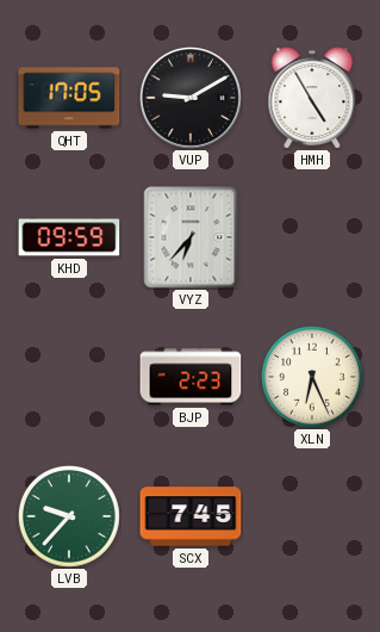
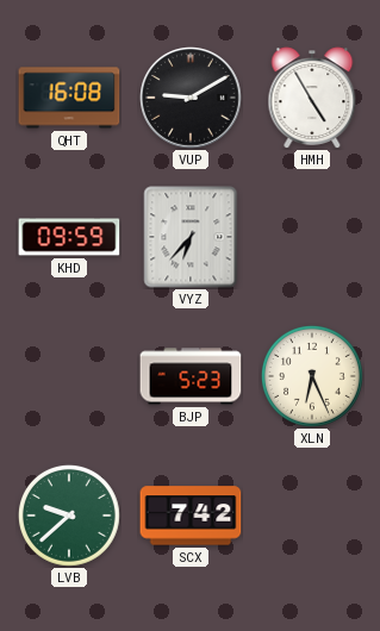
QHT: 17:05 -> 16:08
BJP: 2:23 -> 5:23
LVB: 9:37 -> 9:38
SCX: 7:45 -> 7:42
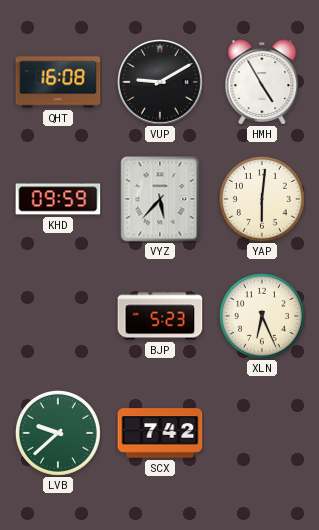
VYZ: 6:37 -> 5:37
YAP: none -> 6:01
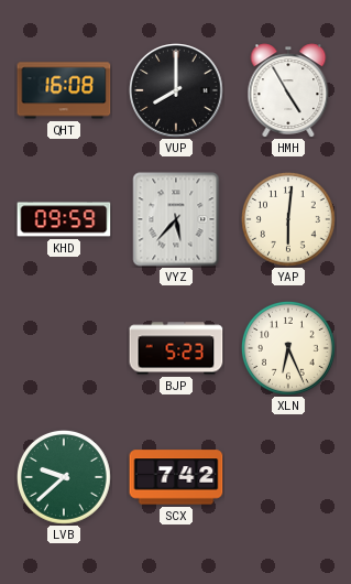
VUP: 9:10 -> 8:00
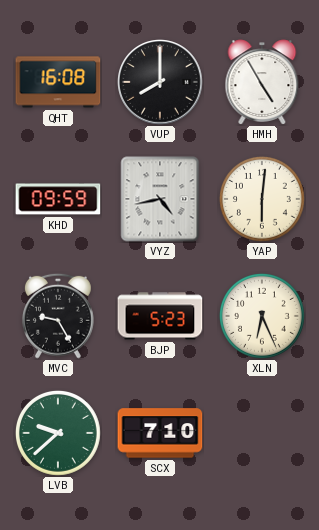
VYZ: 5:37 -> 4:43
MVC: none -> 9:25
SCX: 7:42 -> 7:10
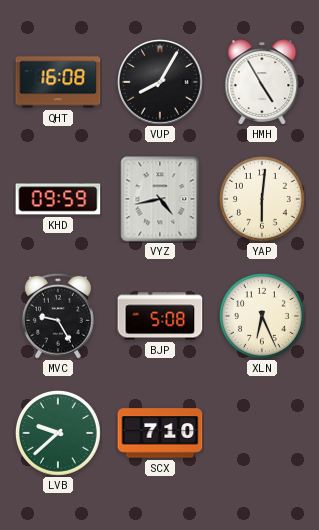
VUP: 8:00 -> 8:05
BJP: 5:23 -> 5:08
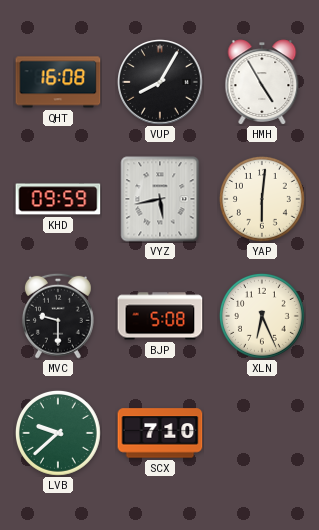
VYZ: 4:43 -> 5:43
MVC: 9:25 -> 9:30
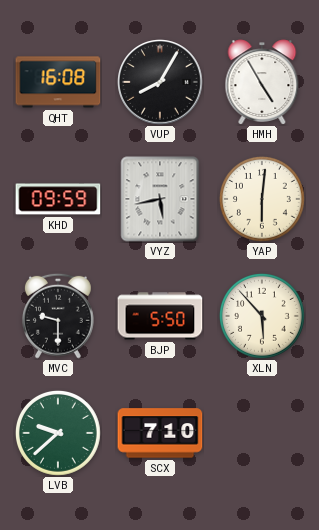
BJP: 5:08 -> 5:50
XLN: 6:26 -> 5:53
